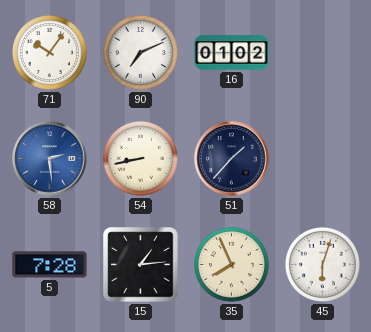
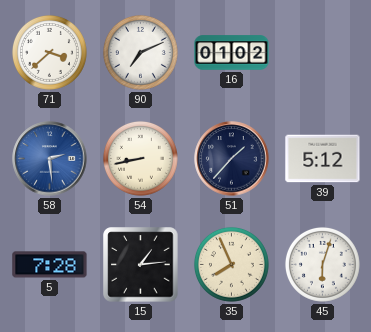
71: 10:06 -> 3:38
39: none -> 5:12
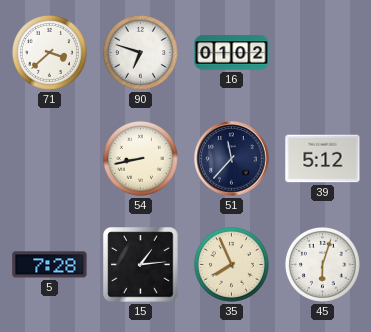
90: 7:11 -> 6:48
58: 2:29 -> none
51: 1:37 -> 11:37
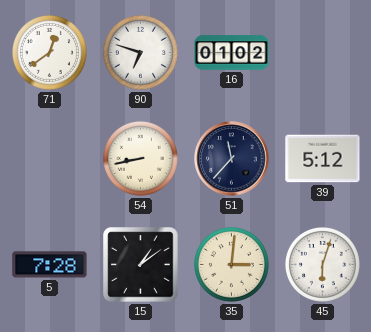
71: 3:38 -> 12:39
15: 1:14 -> 1:09
35: 7:56 -> 3:01
